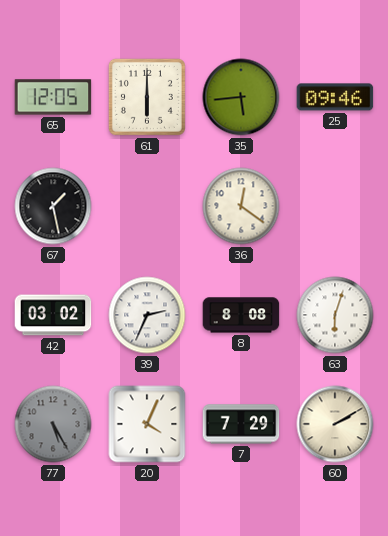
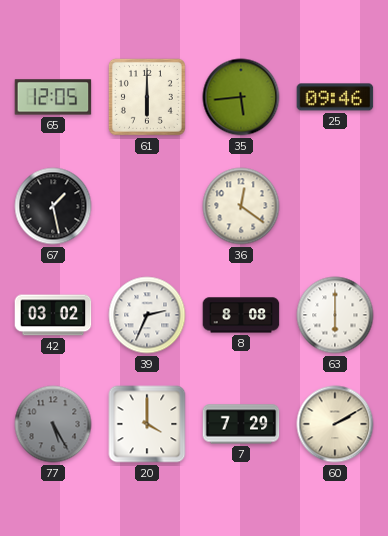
63: 6:03 -> 6:00
20: 4:04 -> 4:00
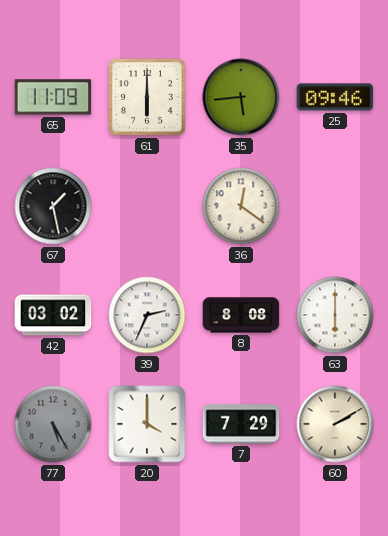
65: 12:05 -> 11:09
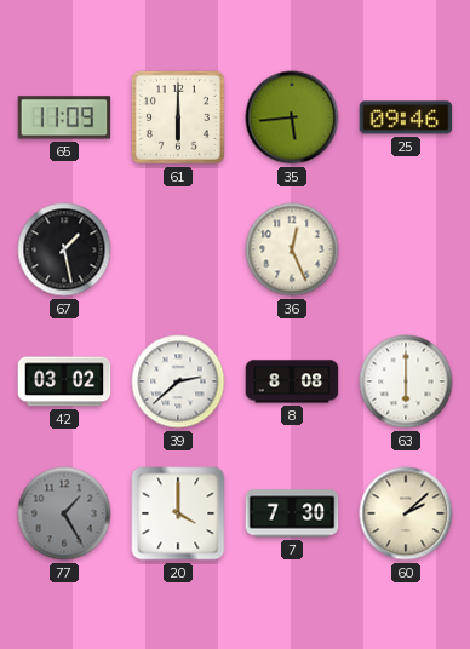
36: 12:21 -> 12:26
39: 2:34 -> 2:38
77: 5:25 -> 1:25
7: 7:29 -> 7:30
60: 2:10 -> 2:08
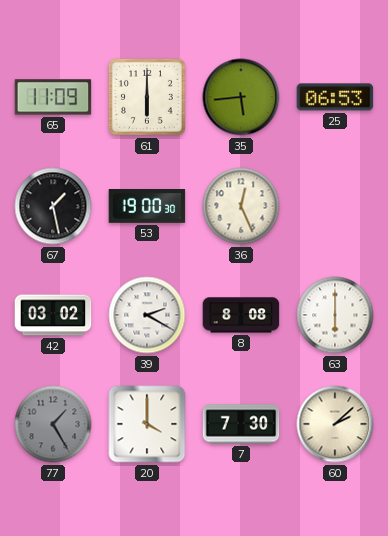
25: 09:46 -> 06:53
53: none -> 19:00
39: 2:38 -> 2:20
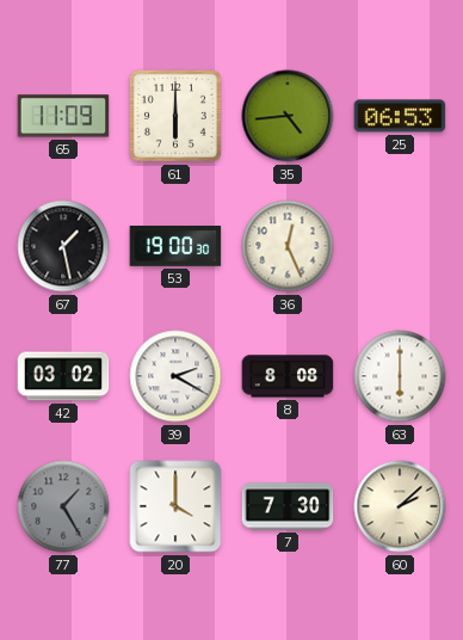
35: 5:44 -> 4:44
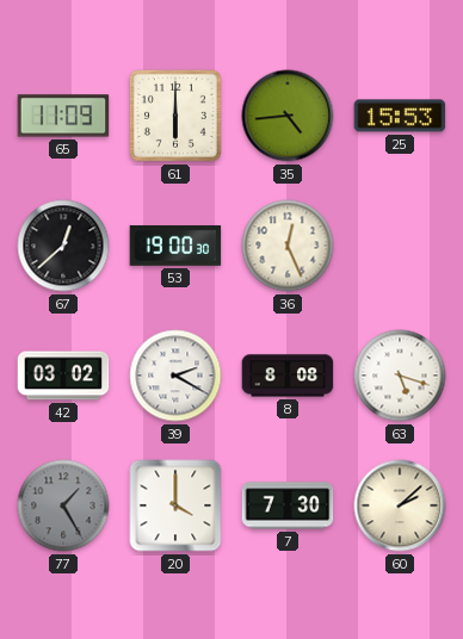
25: 06:53 -> 15:53
67: 1:28 -> 12:38
63: 6:00 -> 5:18
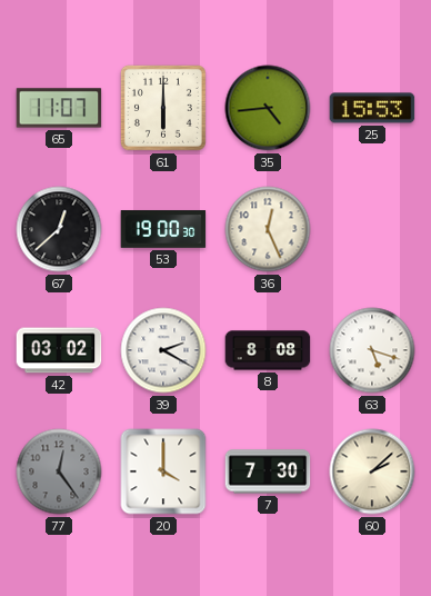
65: 11:09 -> 11:07
77: 1:25 -> 12:24
